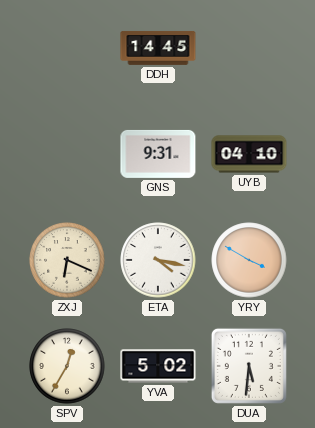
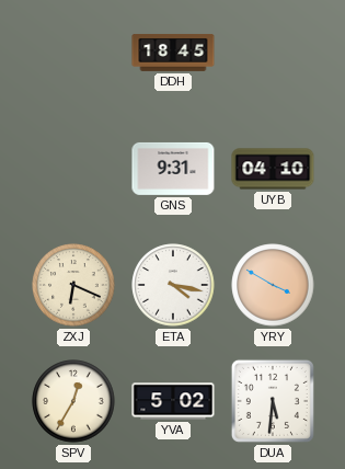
DDH: 14:45 -> 18:45
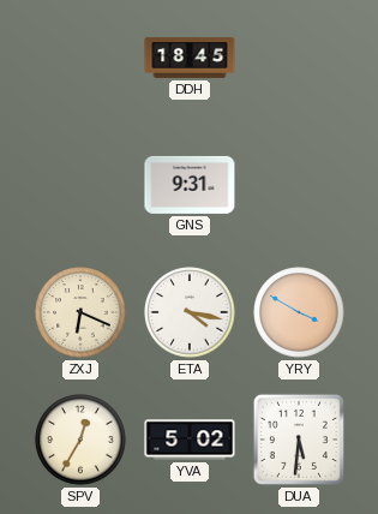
UYB: 04:10 -> none
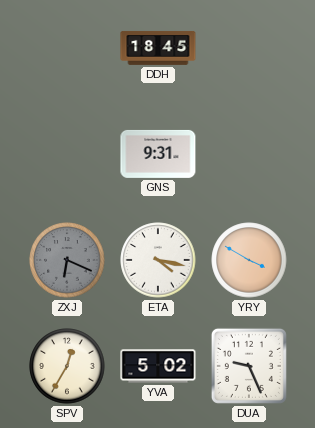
ZXJ dial: cream -> grey
DUA: 5:31 -> 9:26
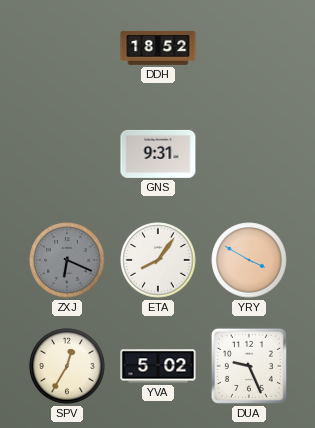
DDH: 18:45 -> 18:52
ETA: 4:17 -> 8:06
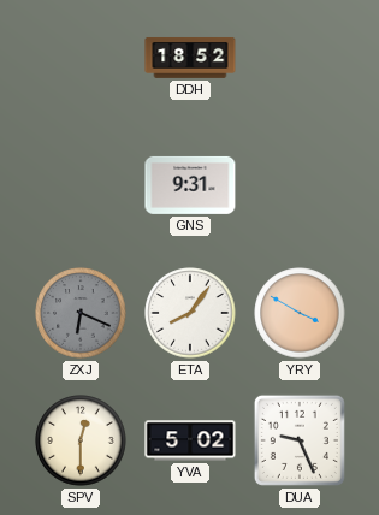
SPV: 12:35 -> 12:30
